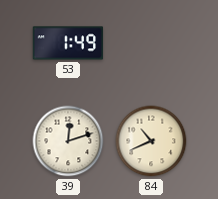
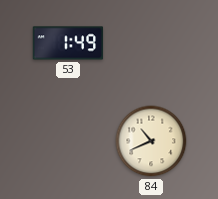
39: 12:12 -> none
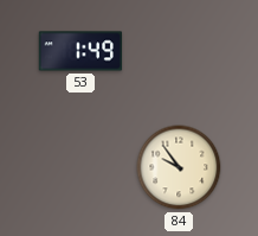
84: 10:41 -> 9:54
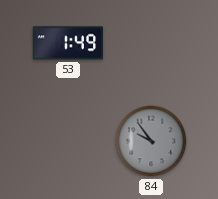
84 dial: cream -> grey
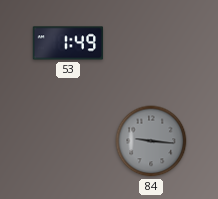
84: 9:54 -> 9:16
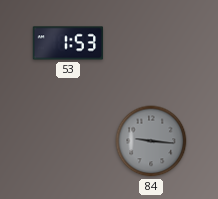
53: 1:49 -> 1:53
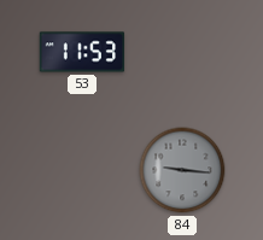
53: 1:53 -> 11:53
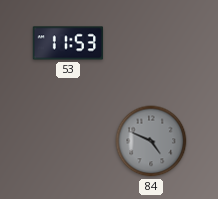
84: 9:16 -> 4:49
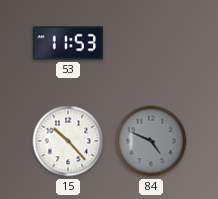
15: none -> 10:23
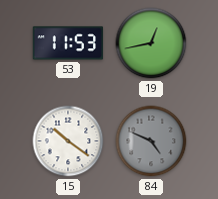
19: none -> 12:43
15: 10:23 -> 10:21
